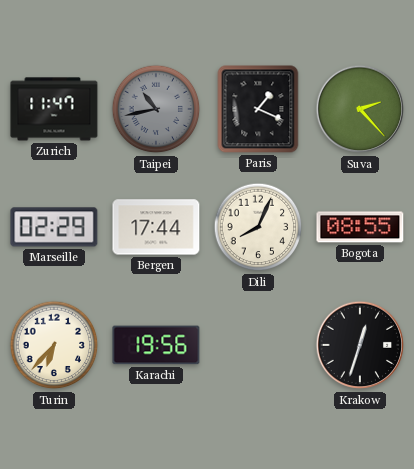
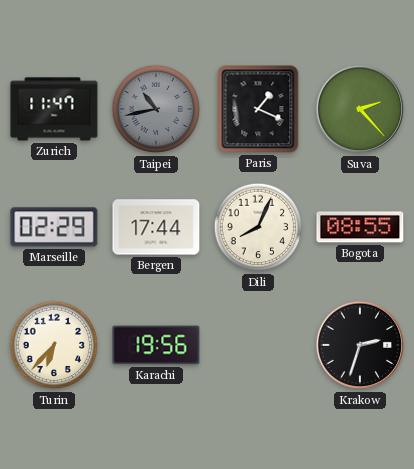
Krakow: 12:33 -> 2:33
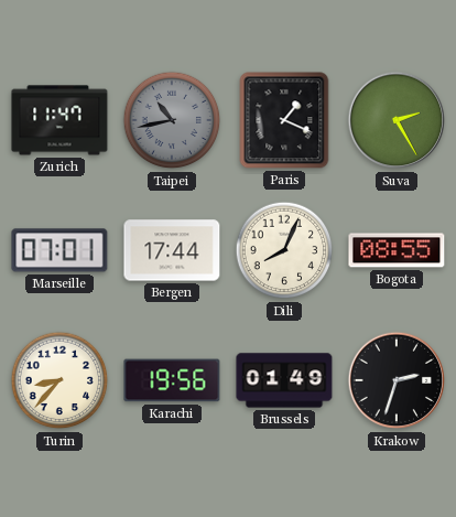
Suva: 2:23 -> 2:25
Marseille: 02:29 -> 07:01
Turin: 6:37 -> 8:37
Brussels: none -> 01:49
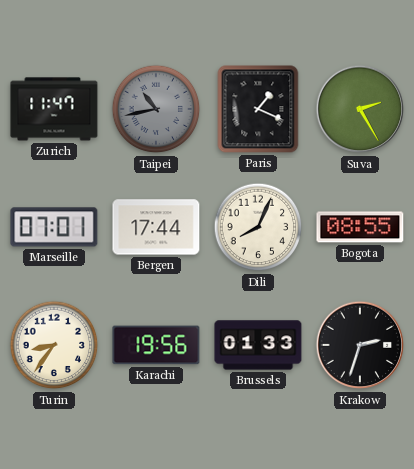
Turin: 8:37 -> 8:36
Brussels: 01:49 -> 01:33
